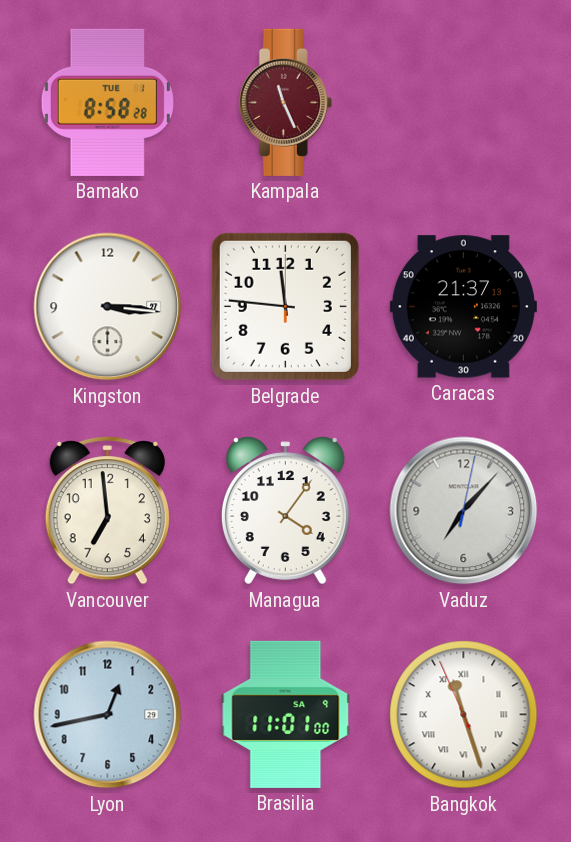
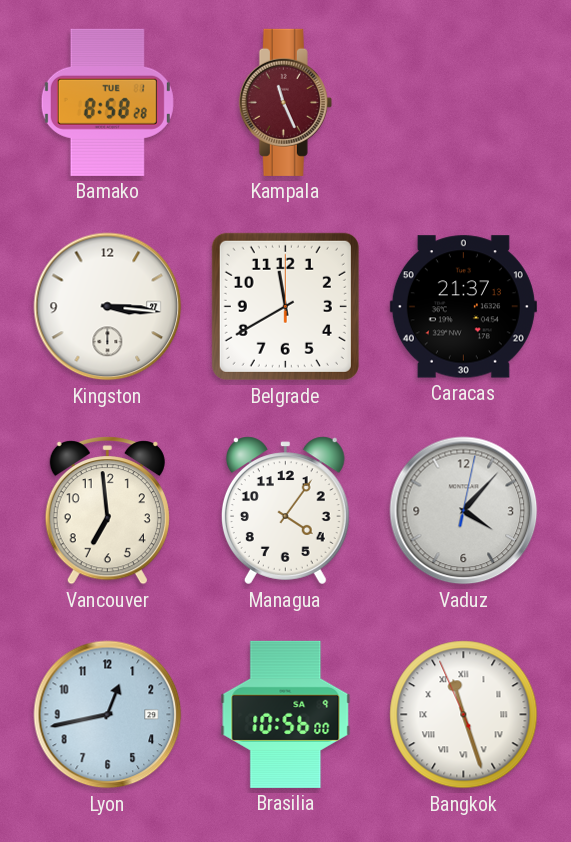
Belgrade: 11:46 -> 11:40
Vaduz: 7:07 -> 4:07
Brasilia: 11:01 -> 10:56
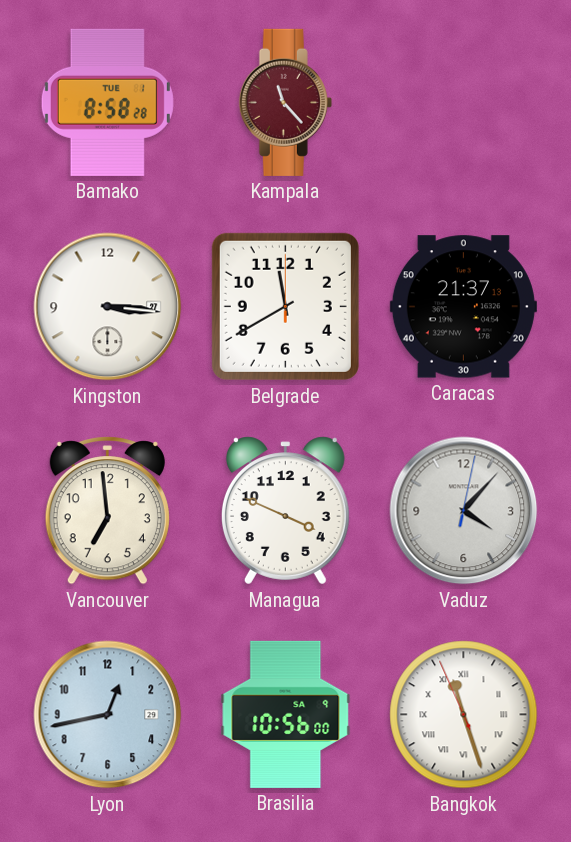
Kampala: 11:26 -> 11:23
Managua: 4:06 -> 3:49
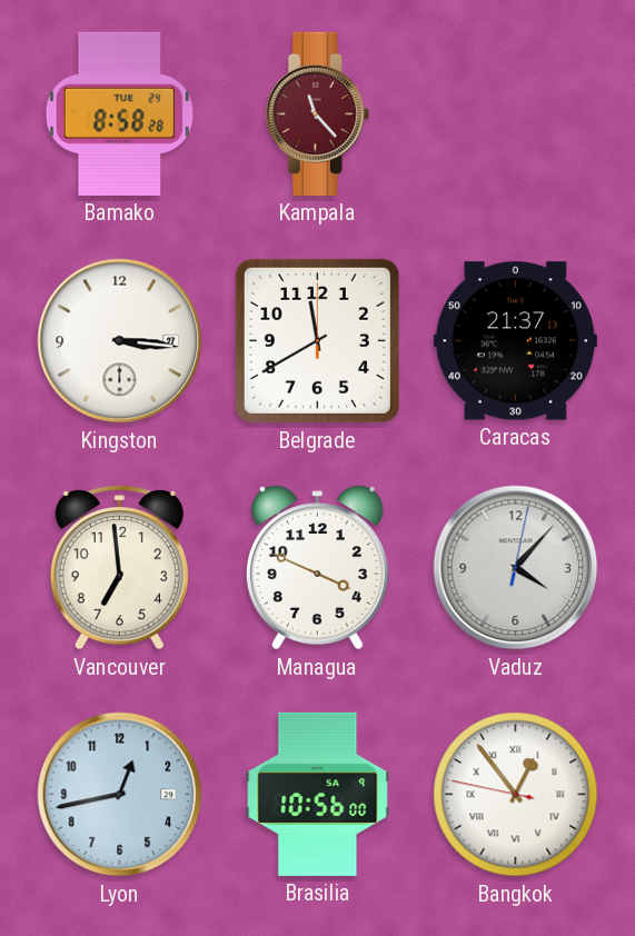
Bamako date: TUE 1 -> TUE 24
Bangkok: 11:26 -> 12:53
